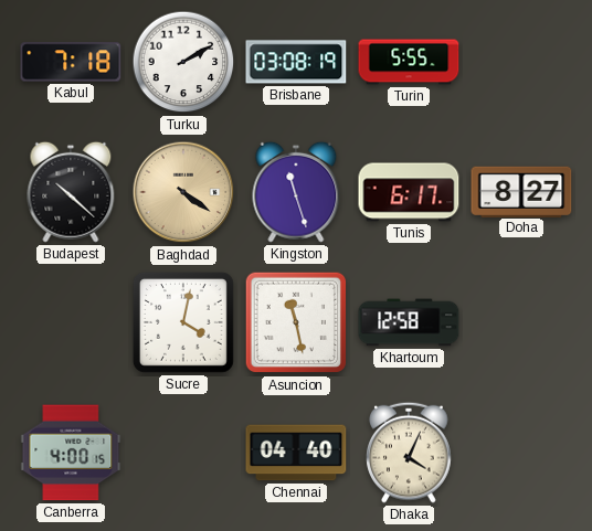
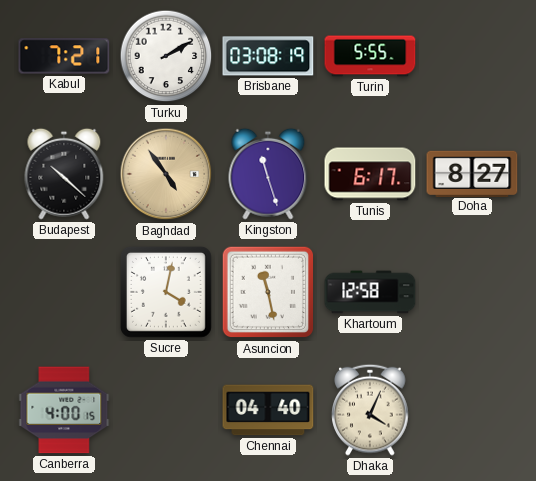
Kabul: 7:18 -> 7:21
Baghdad: 4:21 -> 4:54
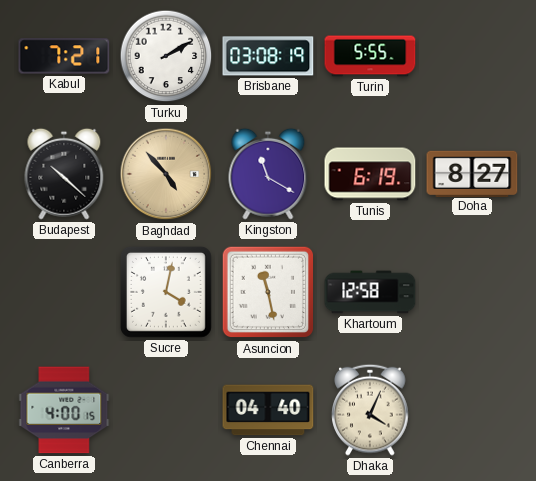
Baghdad: 4:54 -> 4:53
Kingston: 11:27 -> 11:20
Tunis: 6:17 -> 6:19
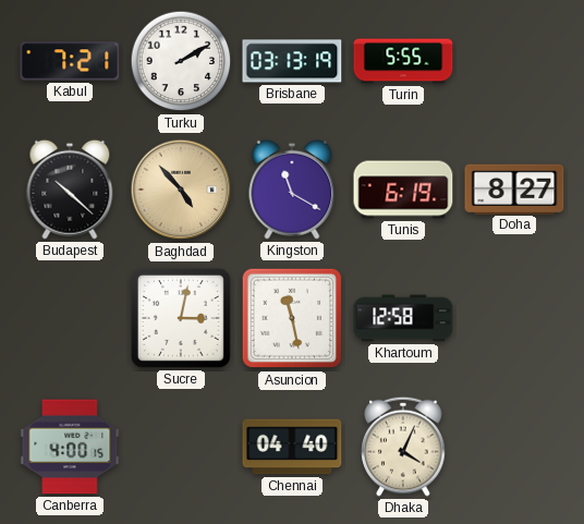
Brisbane: 03:08 -> 03:13
Sucre: 4:02 -> 3:02
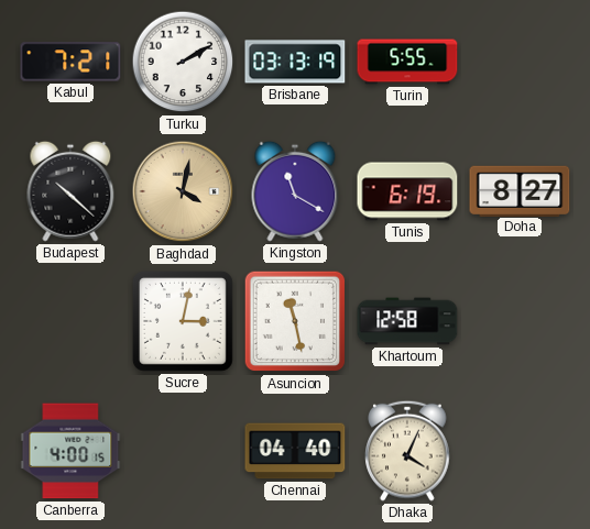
Baghdad: 4:53 -> 4:02
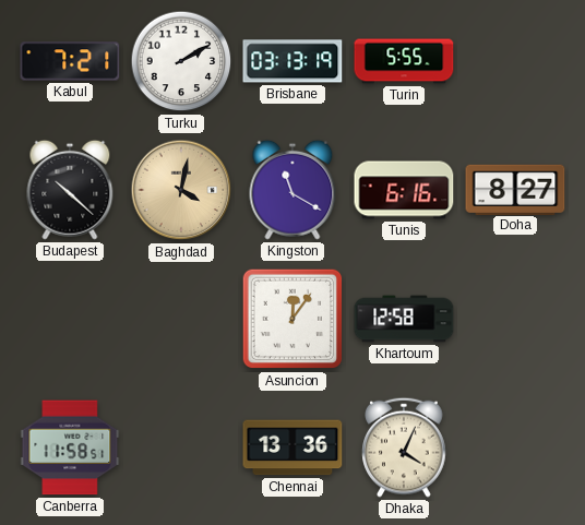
Tunis: 6:19 -> 6:16
Sucre: 3:02 -> none
Asuncion: 11:28 -> 12:06
Canberra: 4:00 -> 11:58
Chennai: 04:40 -> 13:36
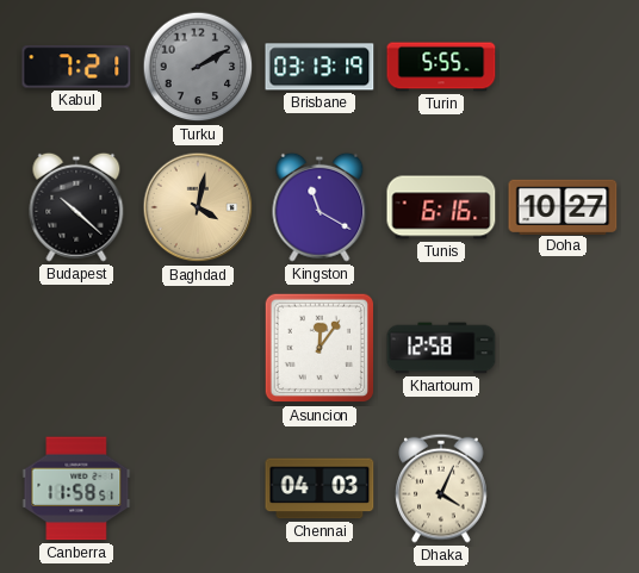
Turku dial: white -> grey
Doha: 8:27 -> 10:27
Chennai: 13:36 -> 04:03
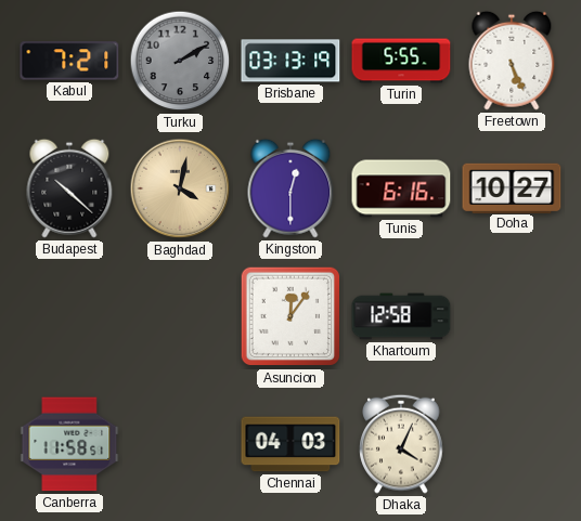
Freetown: none -> 5:26
Kingston: 11:20 -> 12:30
